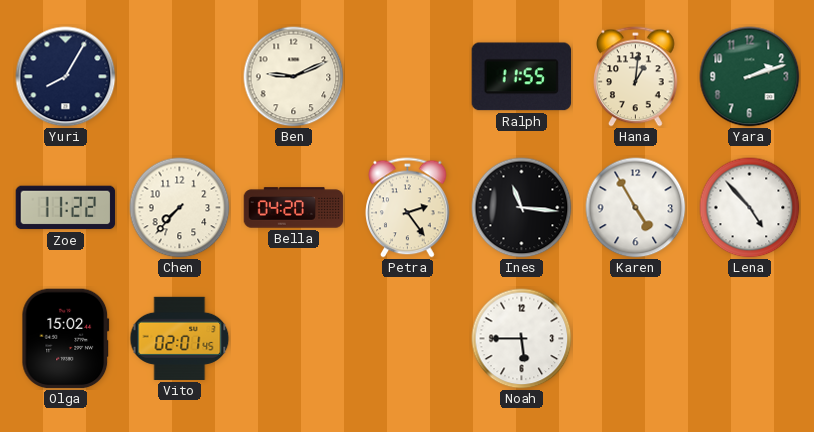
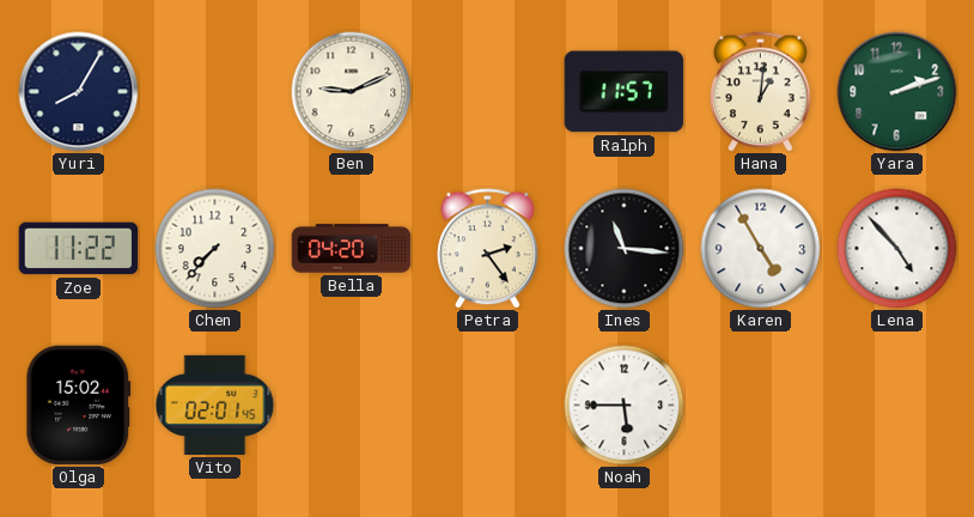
Ralph: 11:55 -> 11:57
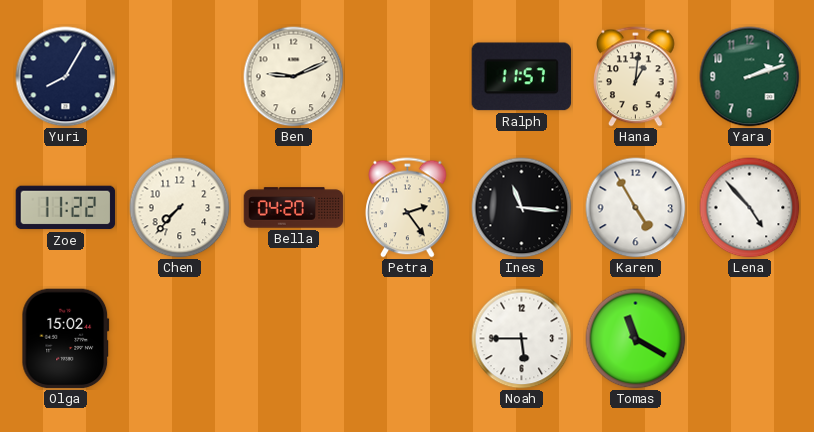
Vito: 02:01 -> none
Tomas: none -> 11:20
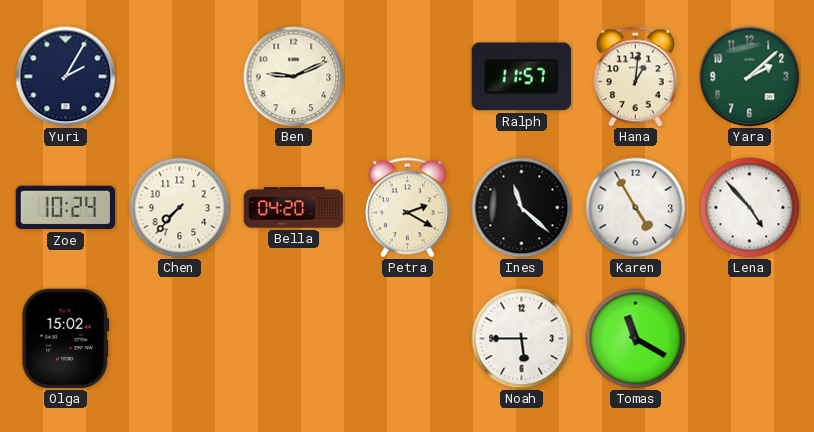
Yuri: 8:05 -> 2:05
Yara: 2:12 -> 2:08
Zoe: 11:22 -> 10:24
Petra: 2:24 -> 2:20
Ines: 11:16 -> 11:22
